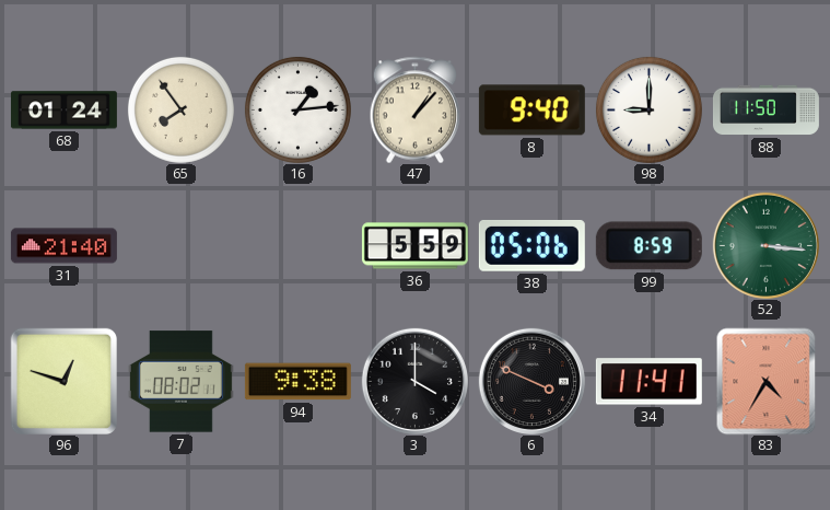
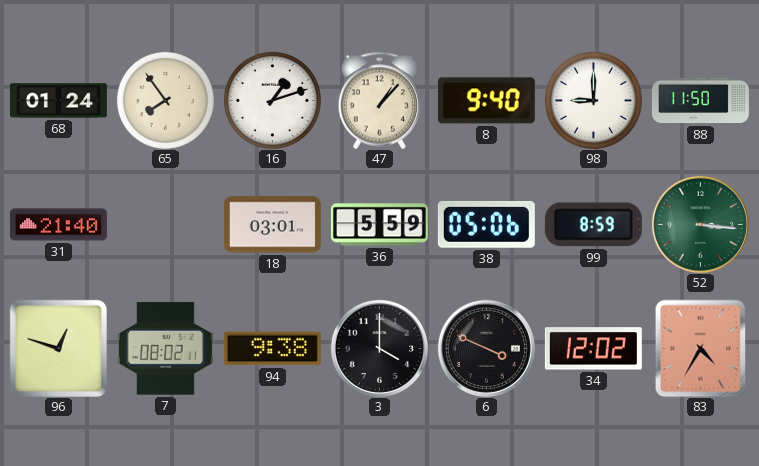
16: 1:14 -> 1:12
18: none -> 03:01
34: 11:41 -> 12:02
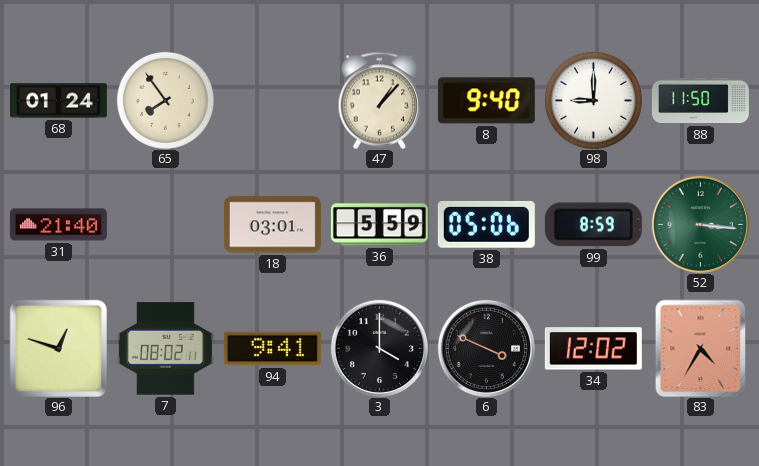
16: 1:12 -> none
94: 9:38 -> 9:41
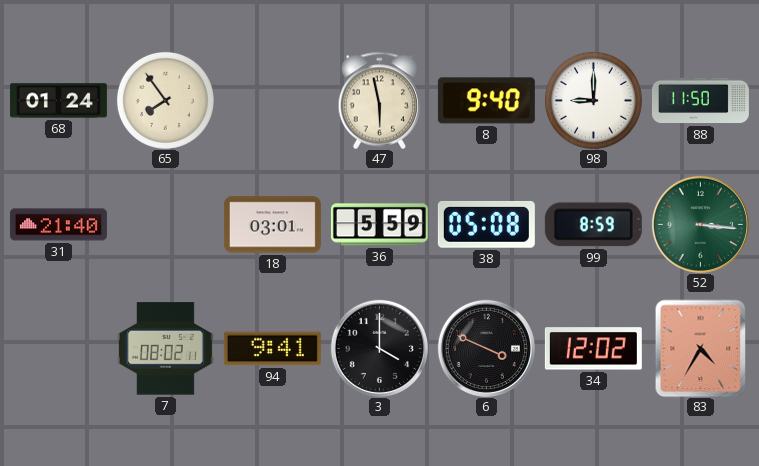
47: 1:07 -> 5:58
38: 05:06 -> 05:08
96: 12:48 -> none
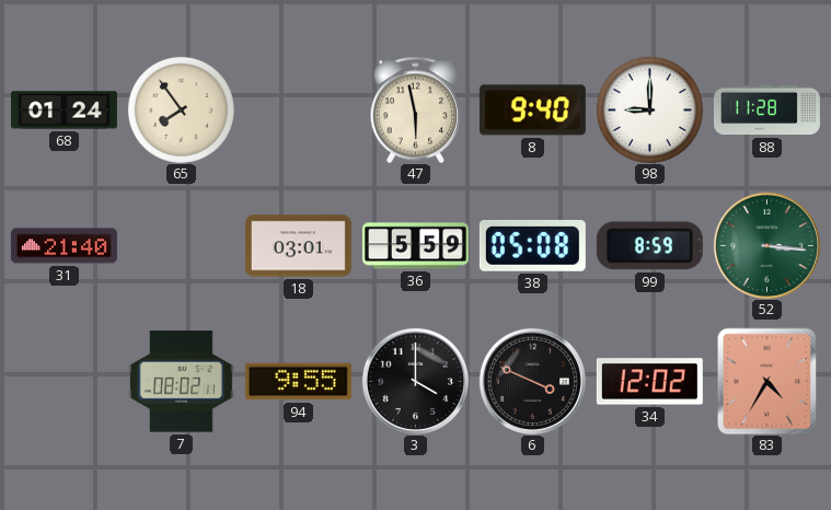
88: 11:50 -> 11:28
94: 9:41 -> 9:55
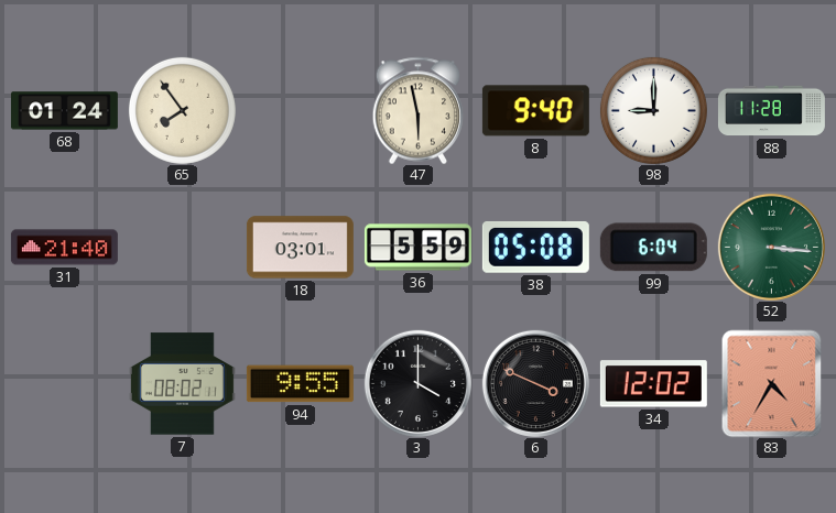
99: 8:59 -> 6:04
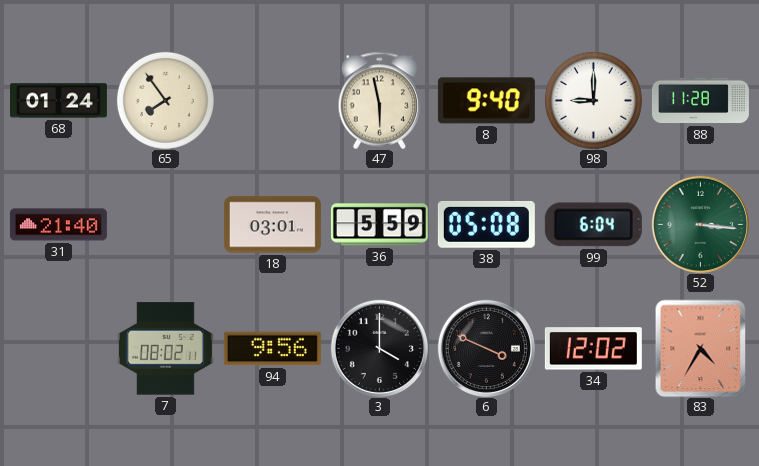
94: 9:55 -> 9:56
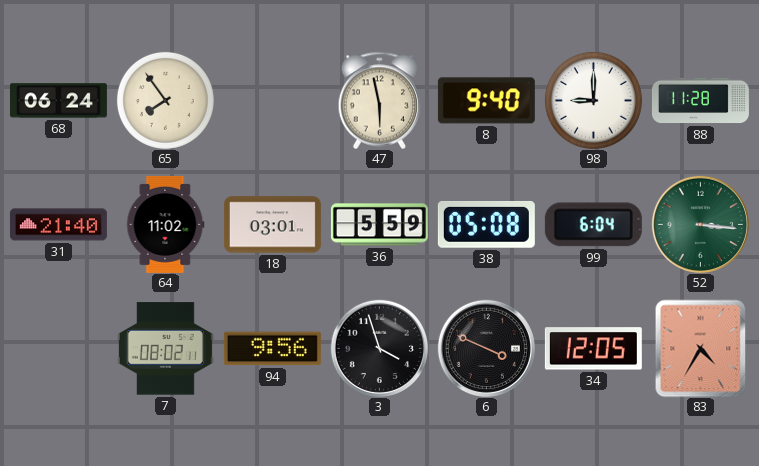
68: 01:24 -> 06:24
64: none -> 11:02
3: 4:00 -> 3:57
34: 12:02 -> 12:05
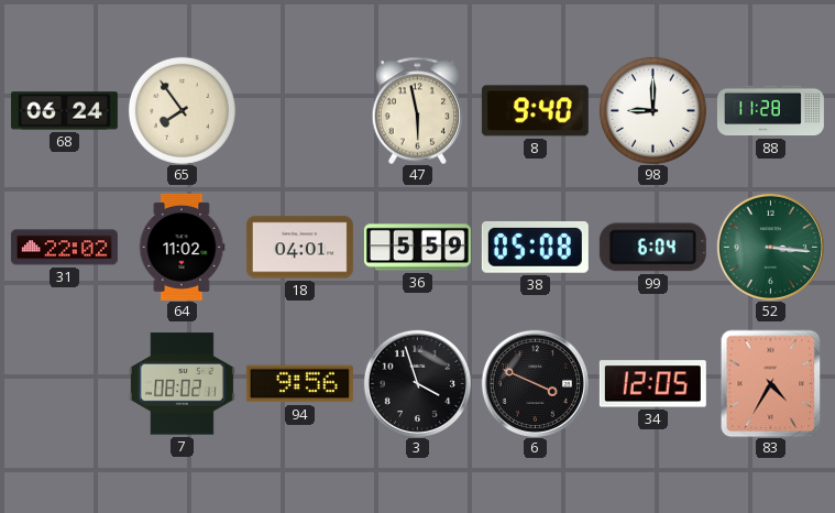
31: 21:40 -> 22:02
18: 03:01 -> 04:01
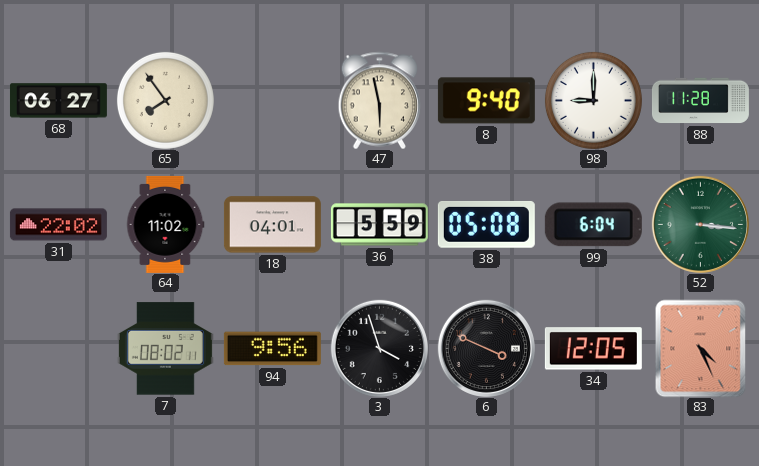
68: 06:24 -> 06:27
83: 4:35 -> 4:26
